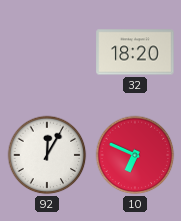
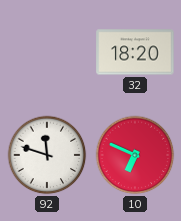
92: 12:05 -> 11:48
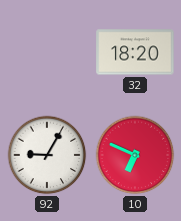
92: 11:48 -> 9:05
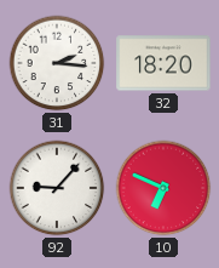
31: none -> 2:16
92: 9:05 -> 9:07
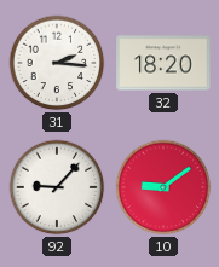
10: 6:49 -> 9:09
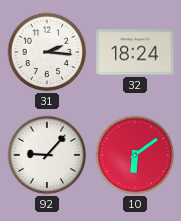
32: 18:20 -> 18:24
10: 9:09 -> 6:09
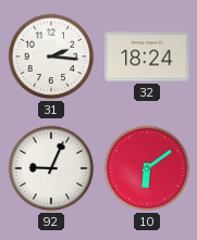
92: 9:07 -> 9:04
